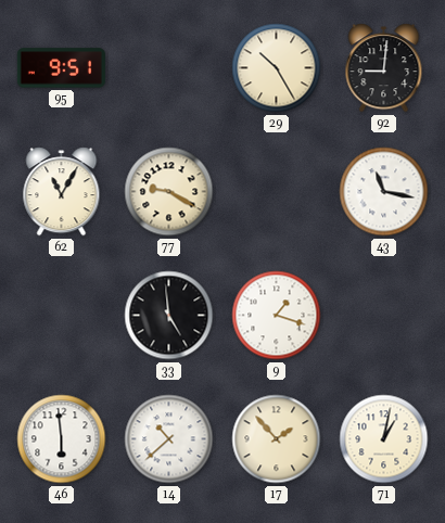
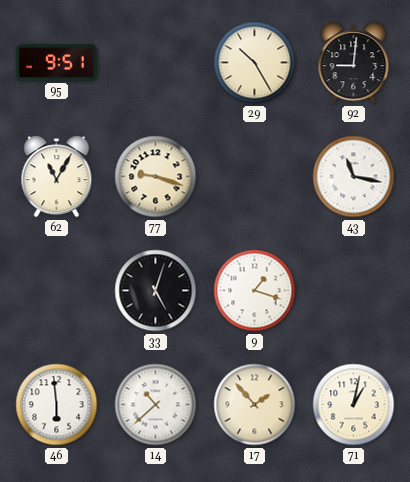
77: 9:20 -> 9:18
33: 4:59 -> 5:03
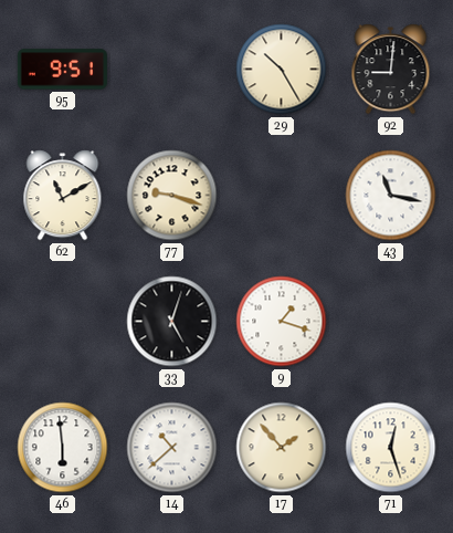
62: 11:05 -> 11:10
71: 1:02 -> 12:27
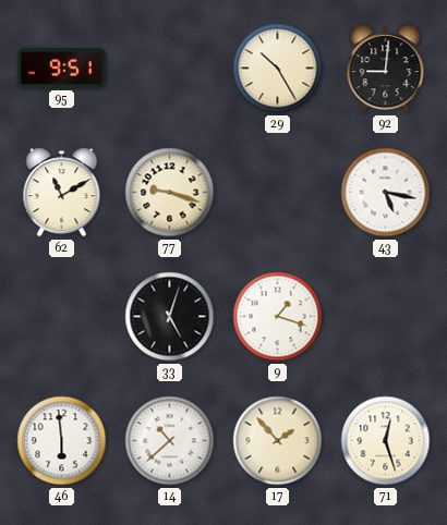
43: 11:17 -> 5:17
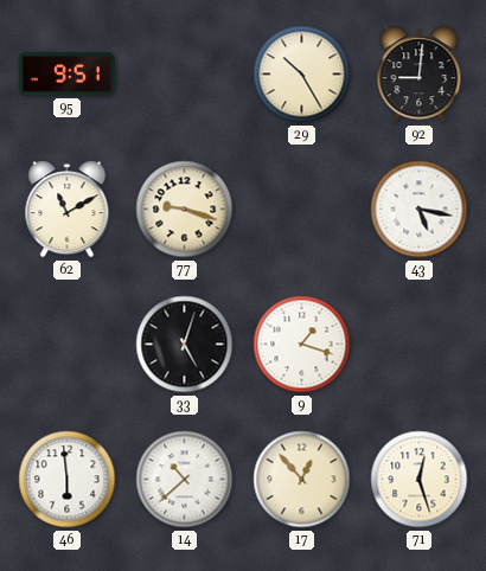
17: 1:53 -> 12:53
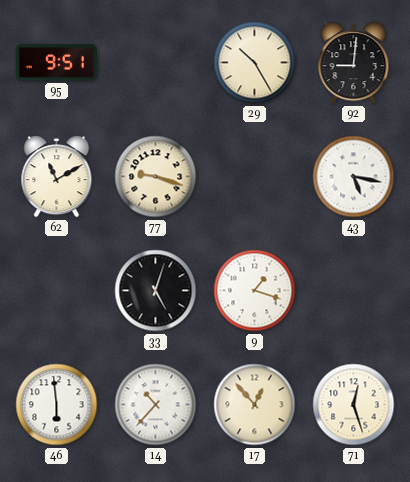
14: 10:38 -> 10:37
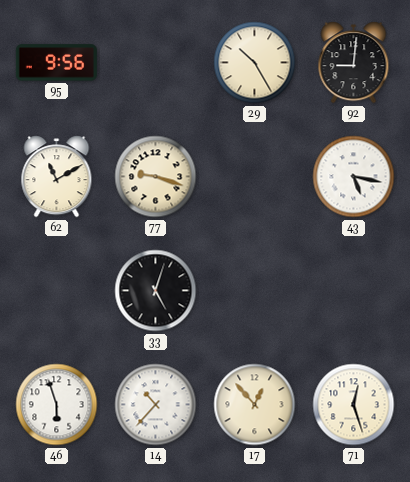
95: 9:51 -> 9:56
9: 1:18 -> none
46: 5:59 -> 5:57
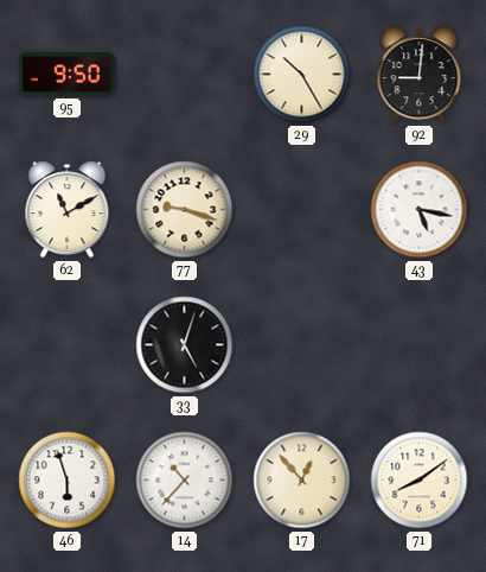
95: 9:56 -> 9:50
71: 12:27 -> 8:09
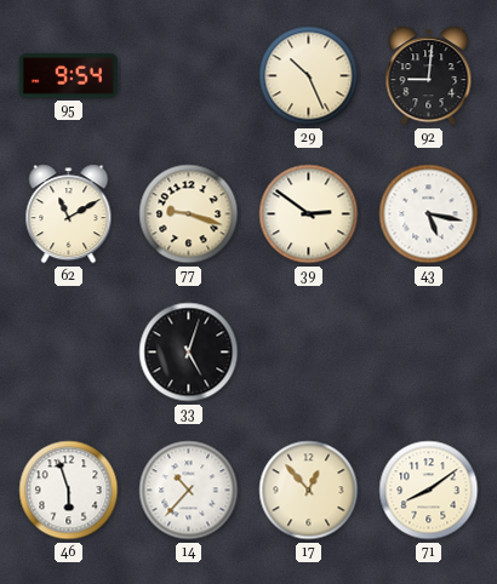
95: 9:50 -> 9:54
29: 10:25 -> 10:26
39: none -> 2:51
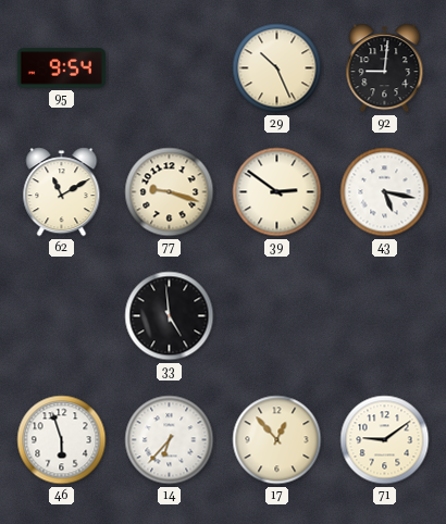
33: 5:03 -> 4:59
14: 10:37 -> 6:37
71: 8:09 -> 9:09
